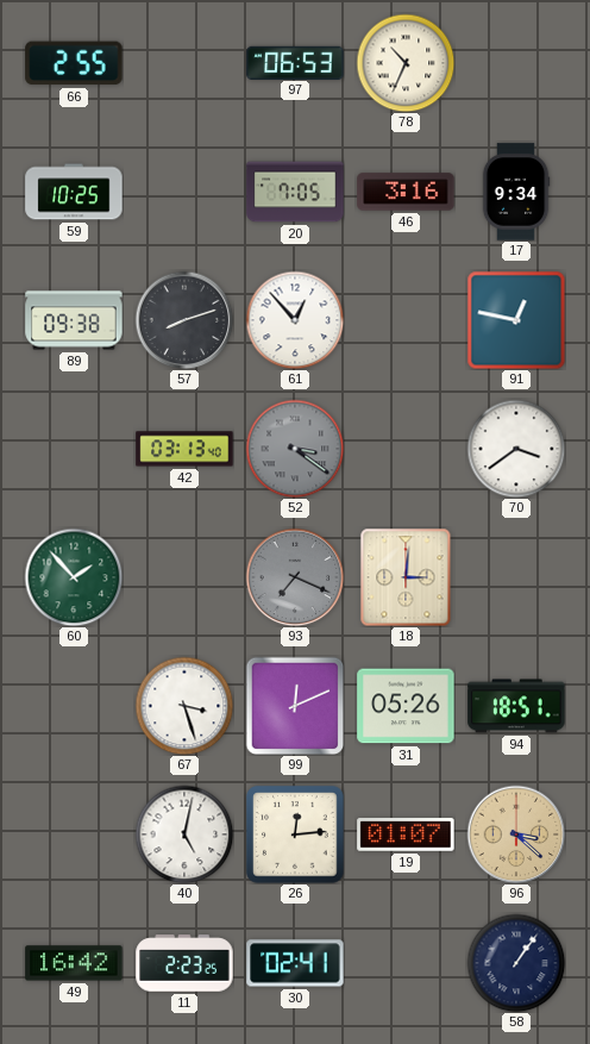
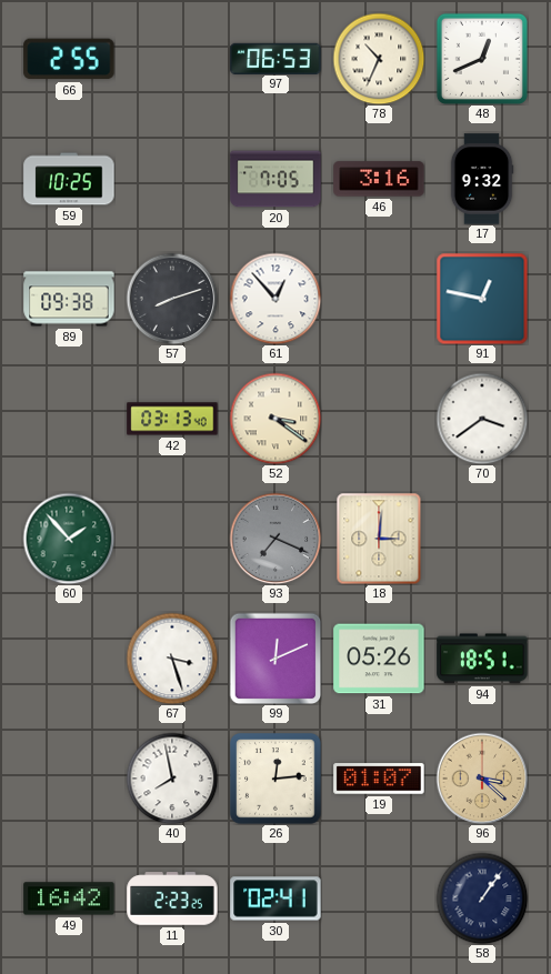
48: none -> 12:41
17: 9:34 -> 9:32
52 dial: grey -> cream
40: 5:02 -> 7:58
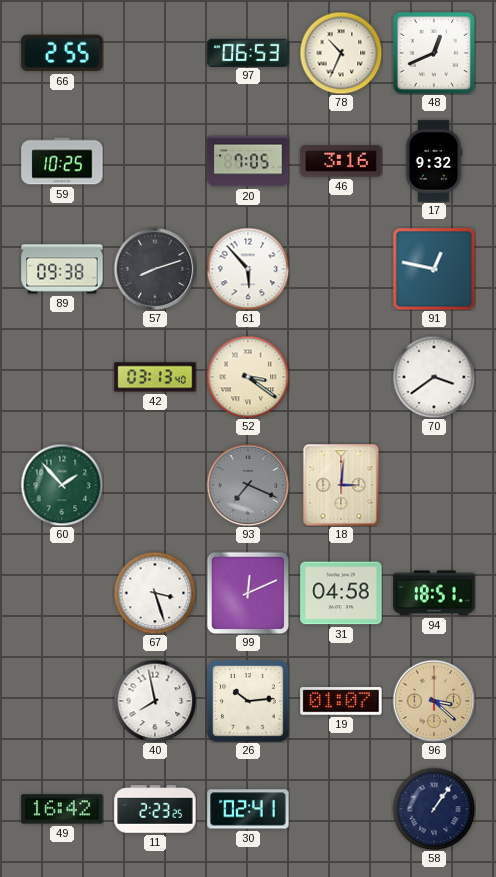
61: 12:53 -> 5:53
31: 05:26 -> 04:58
26: 12:14 -> 10:14
